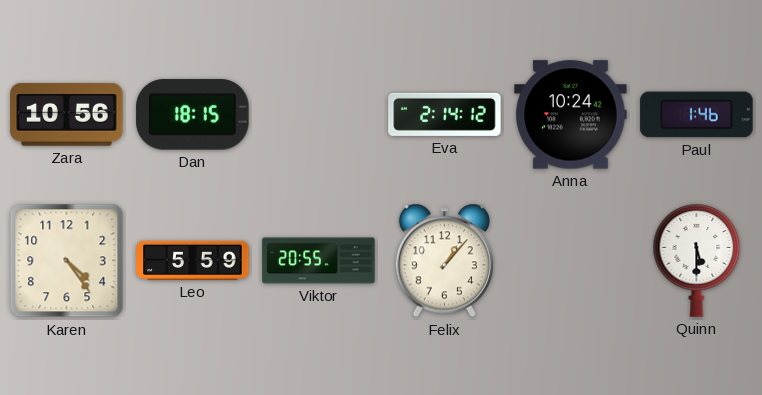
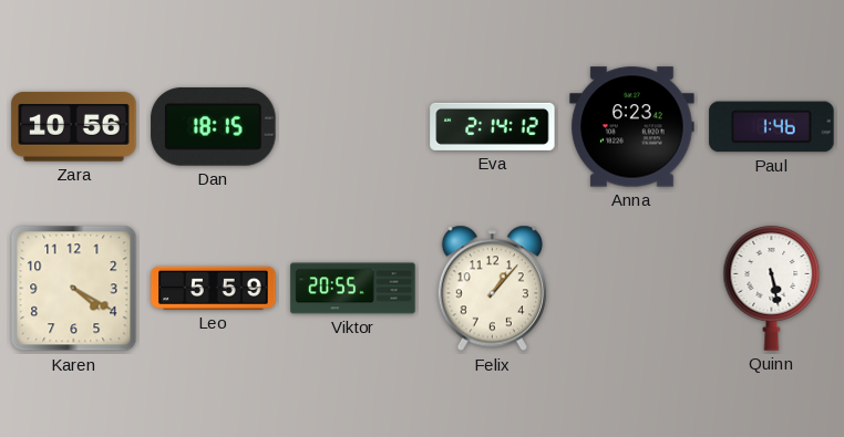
Anna: 10:24 -> 6:23
Karen: 4:24 -> 4:20
Quinn: 5:30 -> 5:28
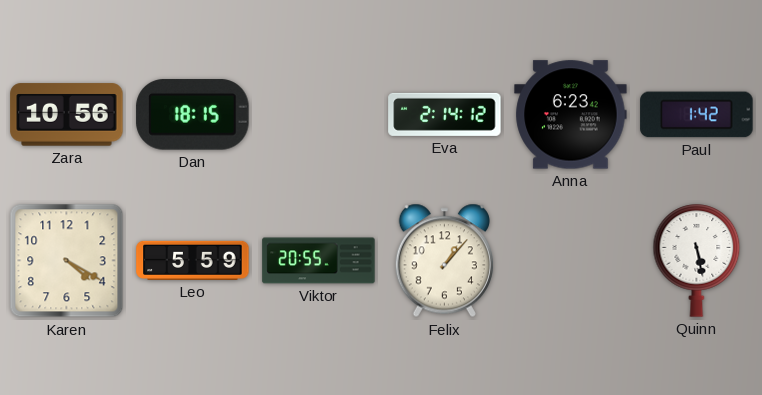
Paul: 1:46 -> 1:42
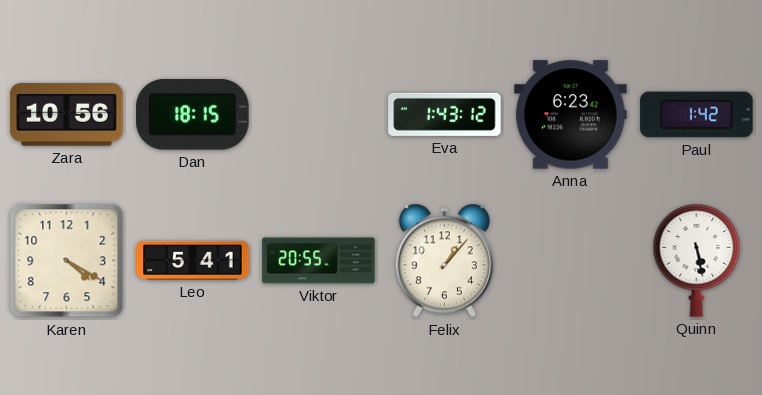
Eva: 2:14 -> 1:43
Leo: 5:59 -> 5:41
